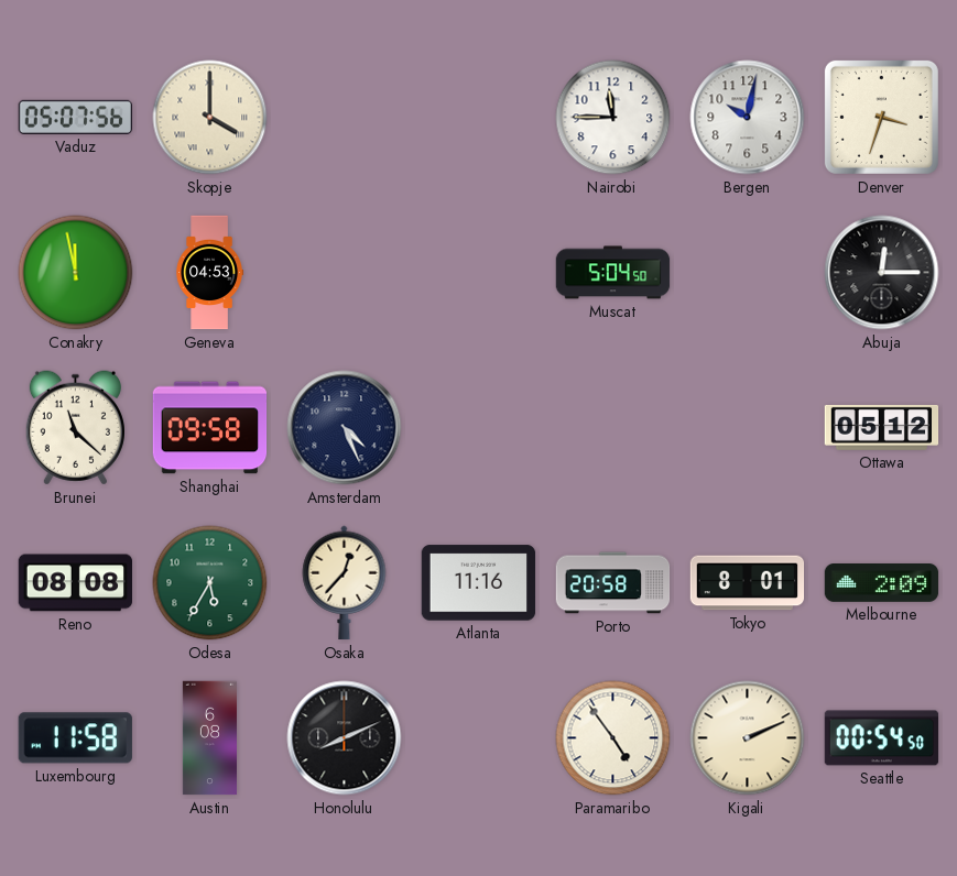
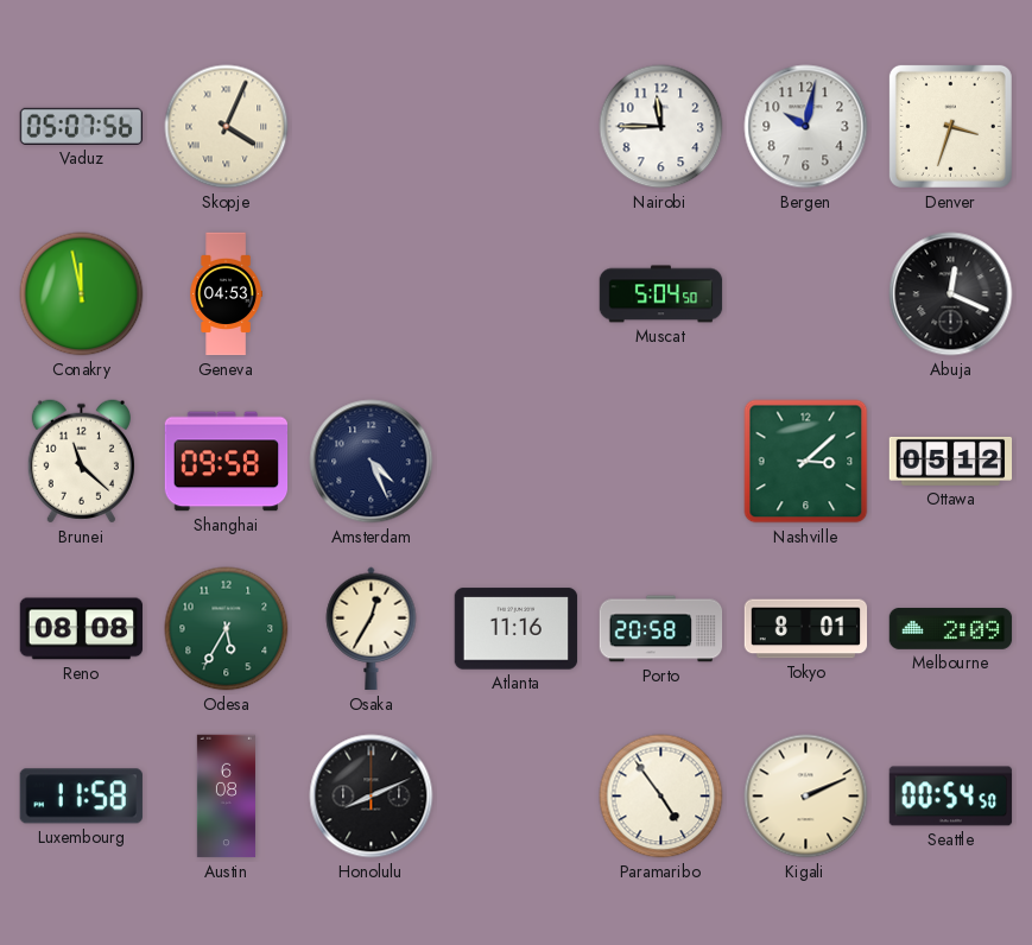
Skopje: 4:00 -> 4:04
Abuja: 12:15 -> 12:19
Nashville: none -> 3:08
Osaka: 12:37 -> 12:35
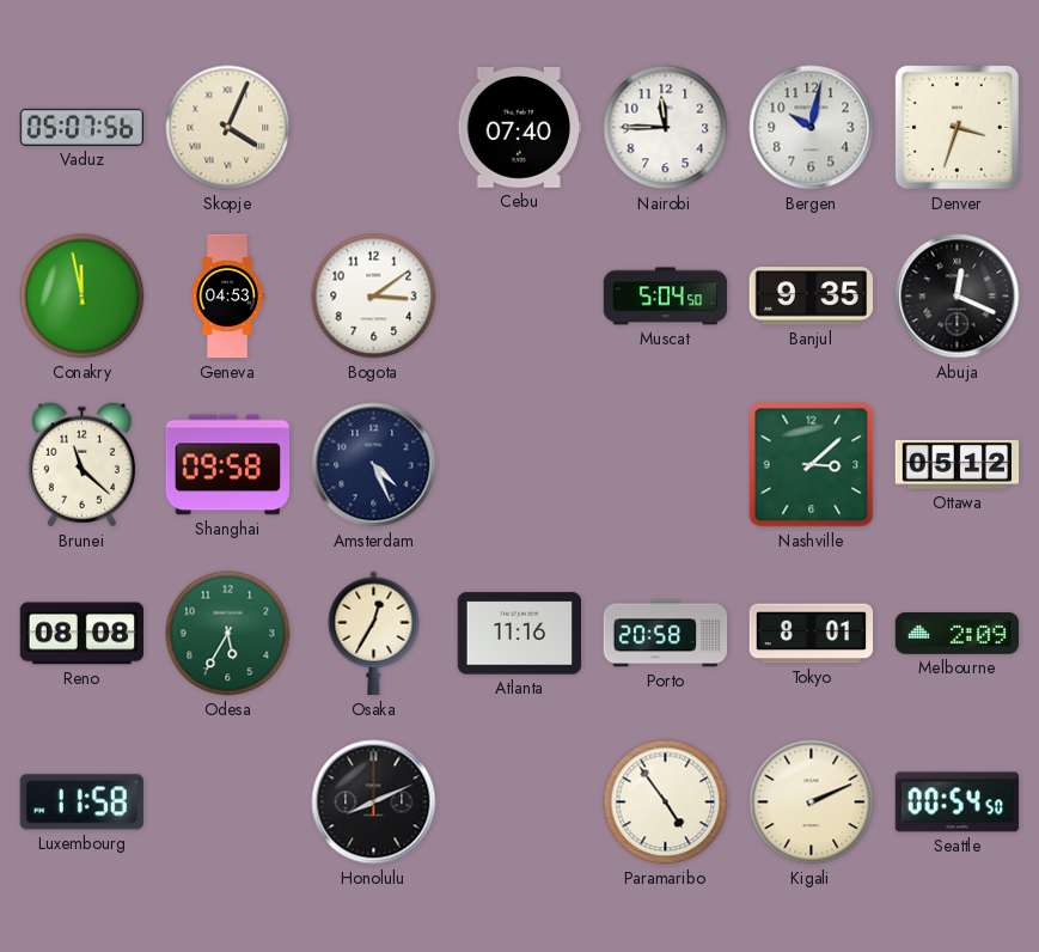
Cebu: none -> 07:40
Bogota: none -> 3:09
Banjul: none -> 9:35
Austin: 6:08 -> none
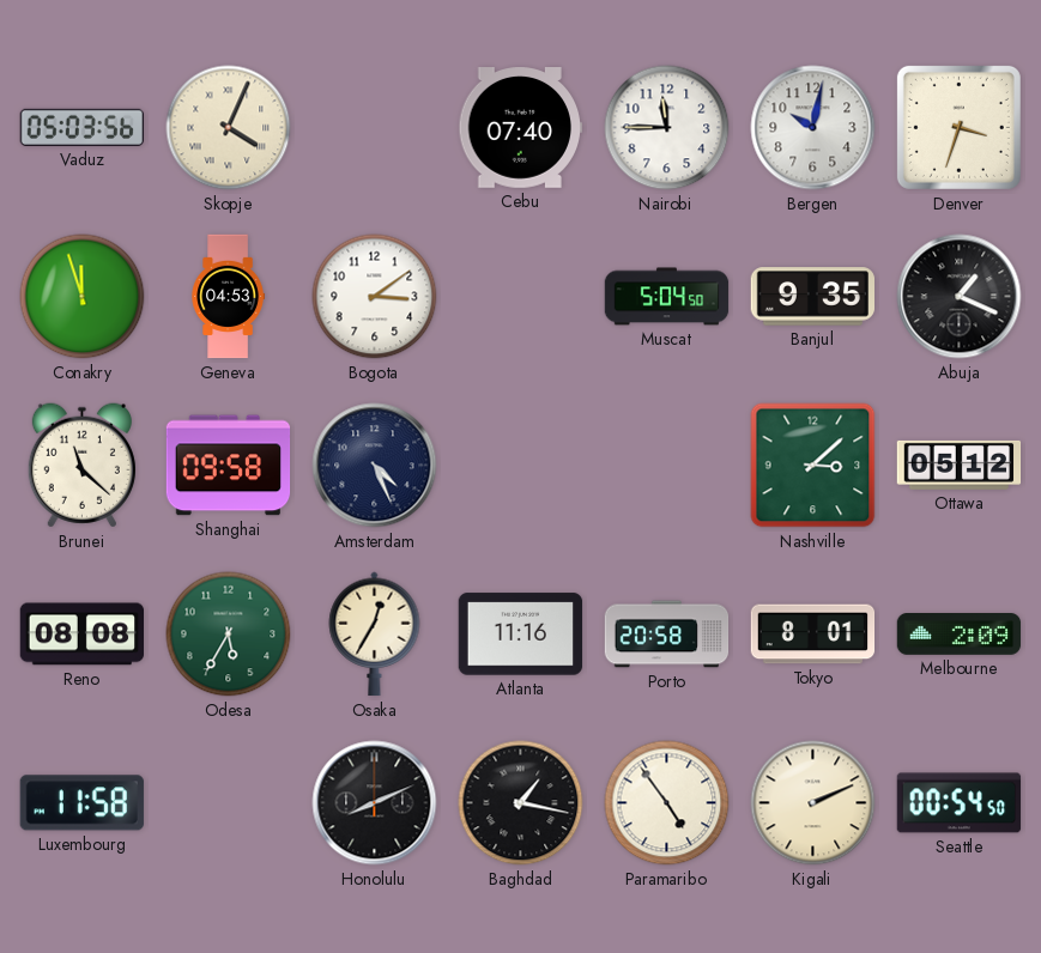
Vaduz: 05:07 -> 05:03
Conakry: 11:58 -> 11:57
Abuja: 12:19 -> 1:19
Baghdad: none -> 1:17
